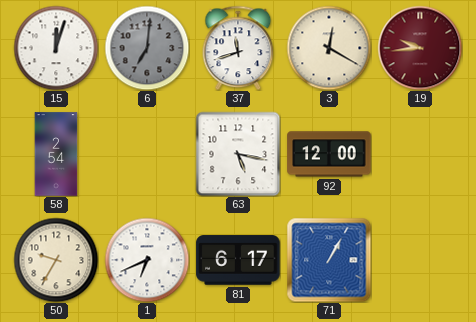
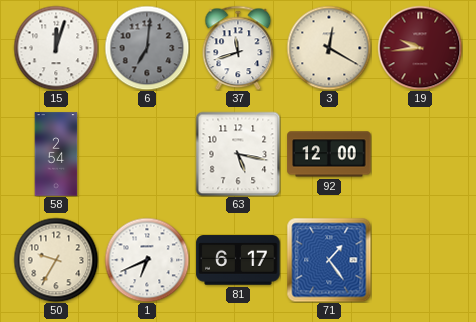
71: 1:05 -> 1:24
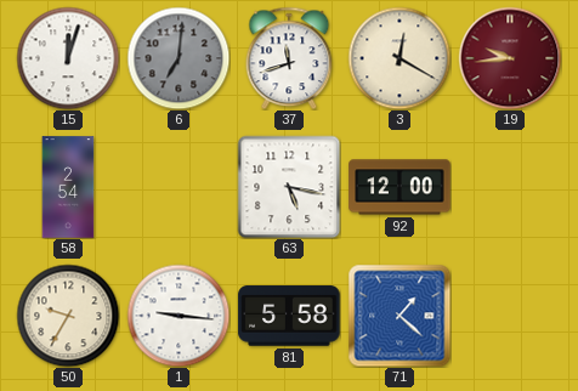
1: 6:41 -> 9:16
81: 6:17 -> 5:58
71: 1:24 -> 1:22
